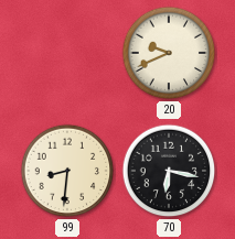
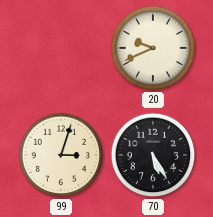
99: 8:31 -> 3:03
70: 6:17 -> 5:25
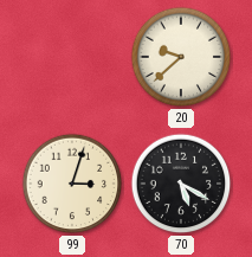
20: 9:41 -> 9:38
70: 5:25 -> 5:20
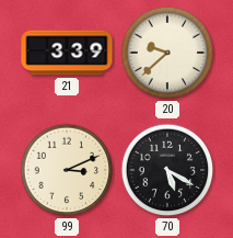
21: none -> 3:39
99: 3:03 -> 3:11
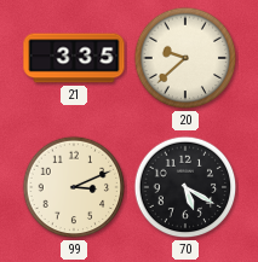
21: 3:39 -> 3:35
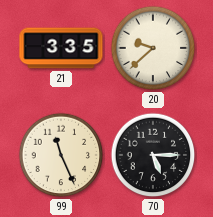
99: 3:11 -> 11:26
70: 5:20 -> 5:15
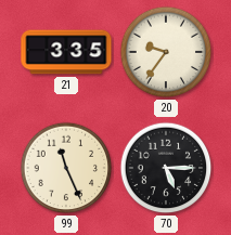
20: 9:38 -> 9:36
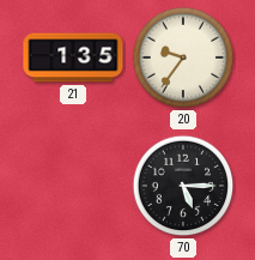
21: 3:35 -> 1:35
99: 11:26 -> none
